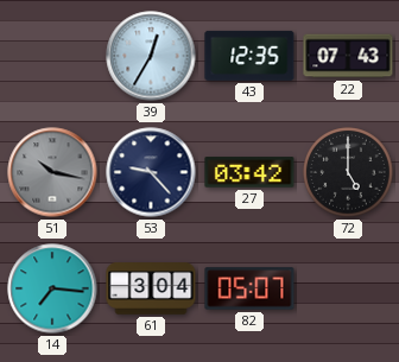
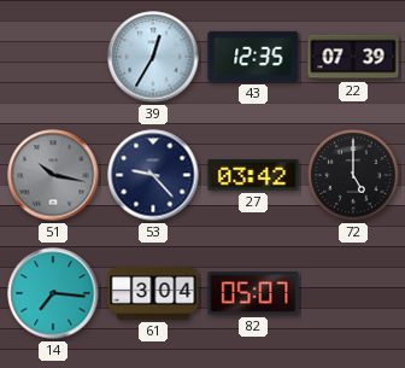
22: 07:43 -> 07:39
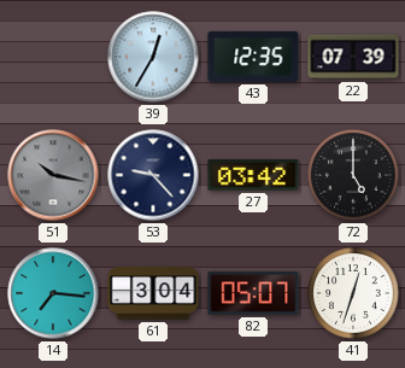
41: none -> 12:33
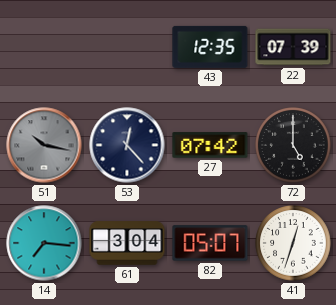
39: 12:35 -> none
53: 9:23 -> 12:23
27: 03:42 -> 07:42
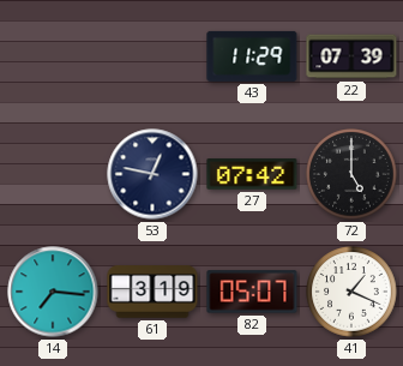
43: 12:35 -> 11:29
51: 10:17 -> none
53: 12:23 -> 12:47
61: 3:04 -> 3:19
41: 12:33 -> 1:19
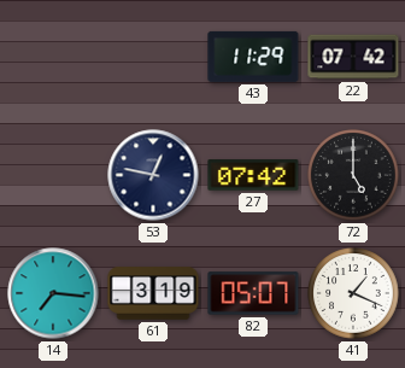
22: 07:39 -> 07:42
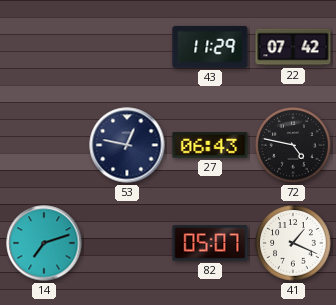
27: 07:42 -> 06:43
72: 5:00 -> 4:47
14: 7:16 -> 7:12
61: 3:19 -> none
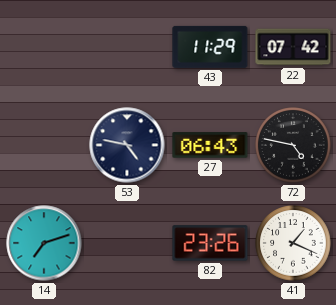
53: 12:47 -> 4:47
82: 05:07 -> 23:26
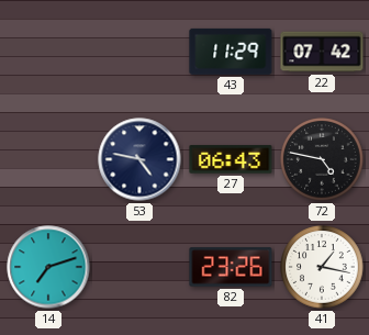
41: 1:19 -> 1:17
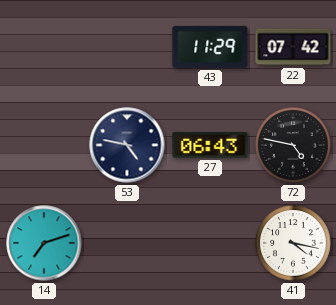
82: 23:26 -> none
41: 1:17 -> 4:17
